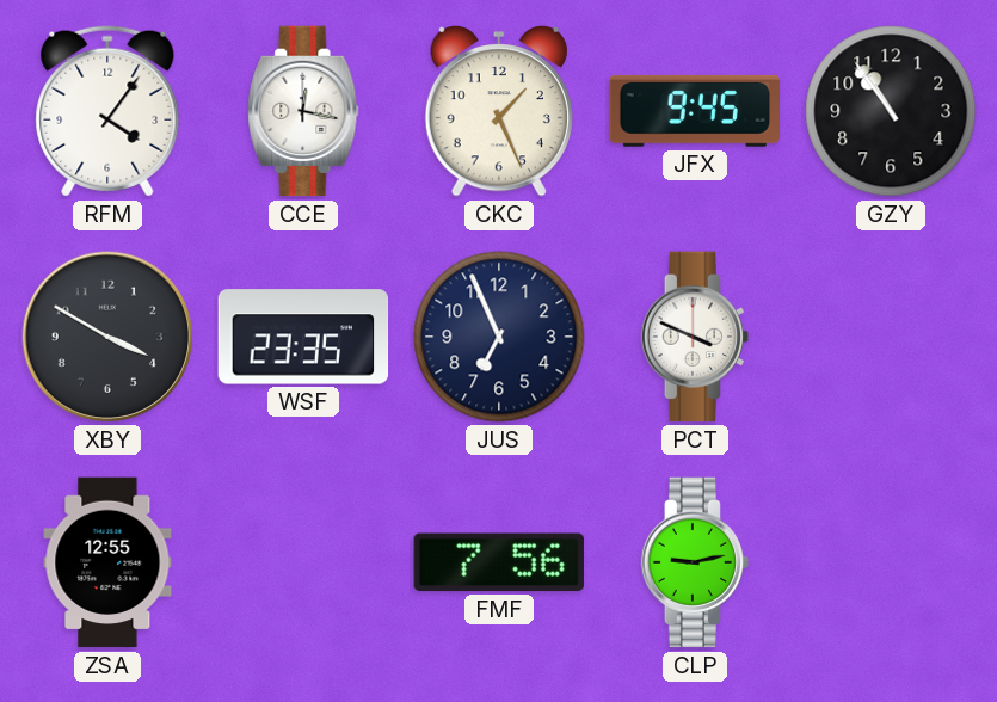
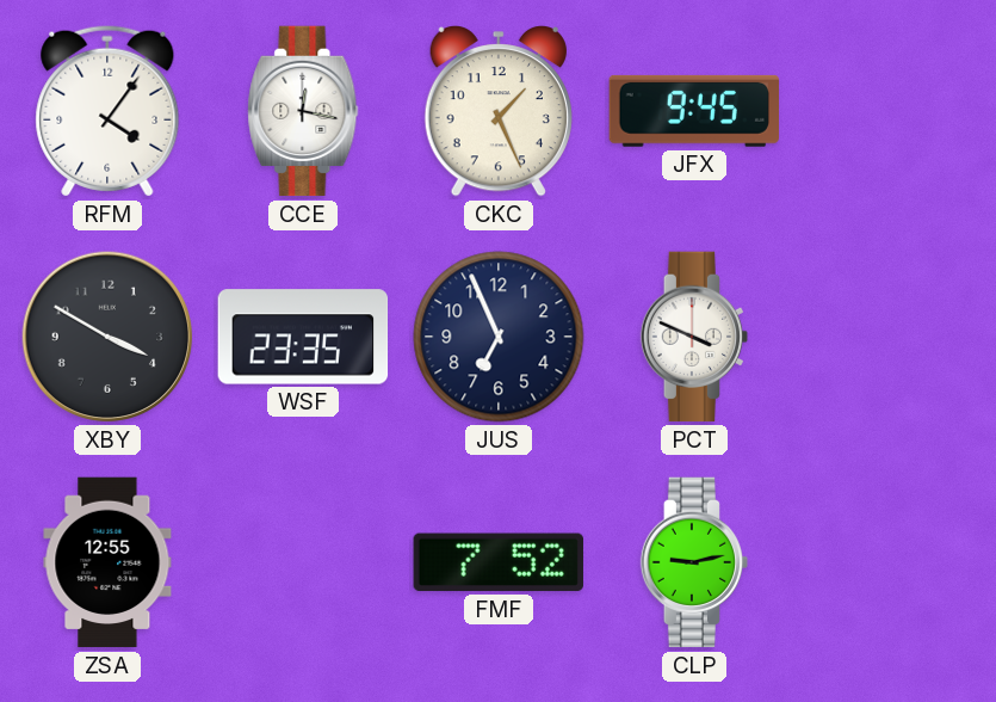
GZY: 10:54 -> none
FMF: 7:56 -> 7:52
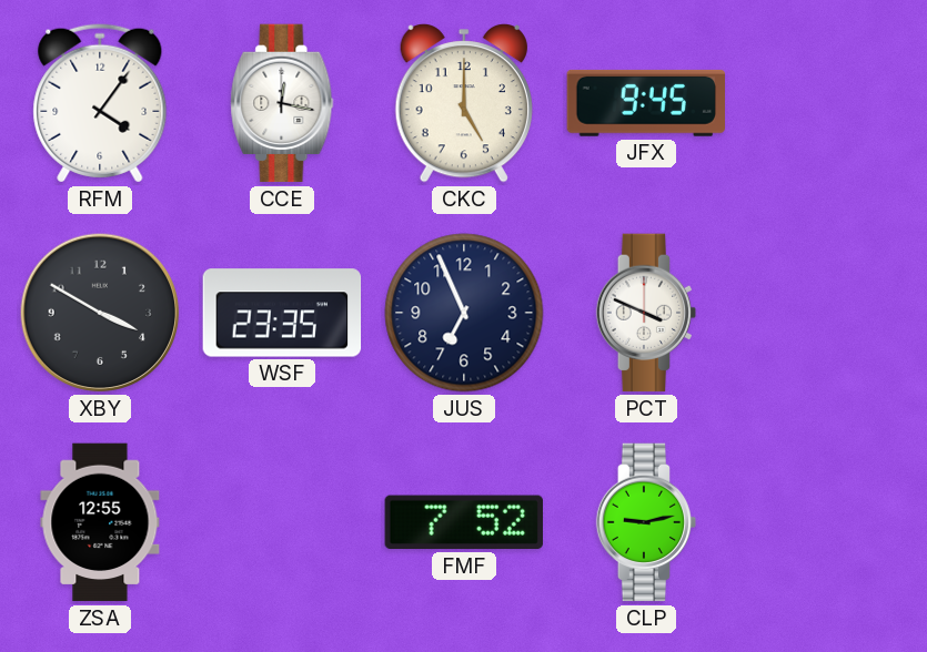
CKC: 1:26 -> 5:00
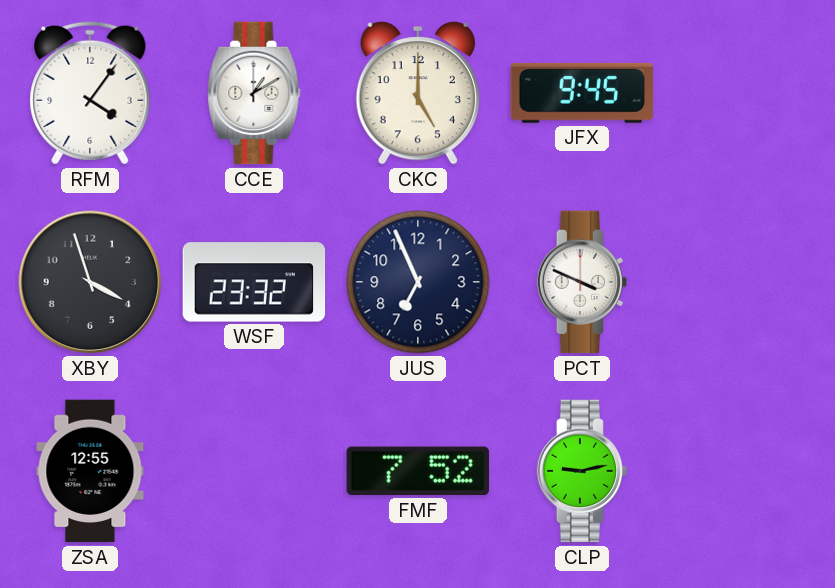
CCE: 12:17 -> 1:10
XBY: 3:50 -> 3:57
WSF: 23:35 -> 23:32
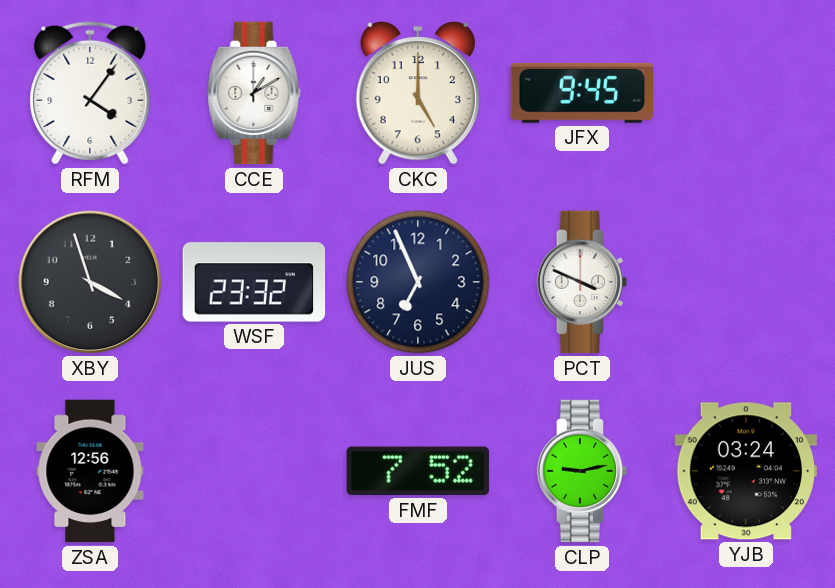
ZSA: 12:55 -> 12:56
YJB: none -> 03:24
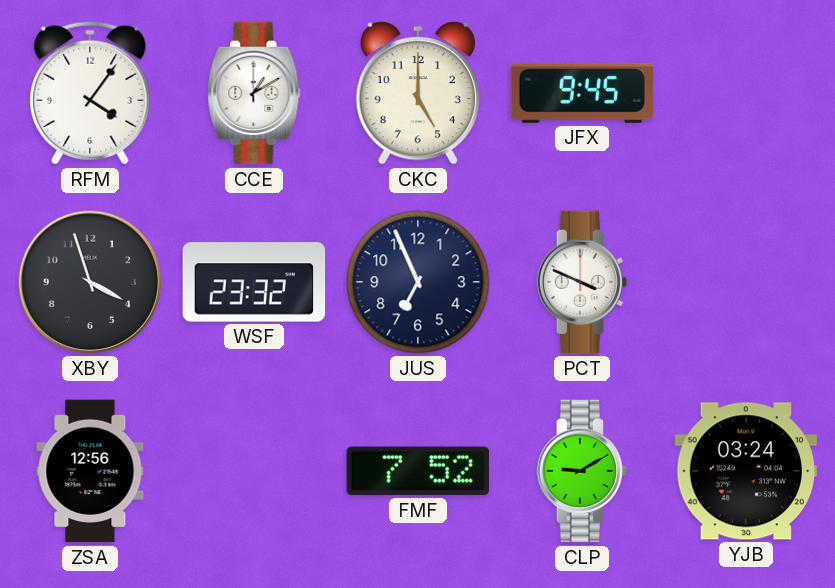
CLP: 9:13 -> 9:10
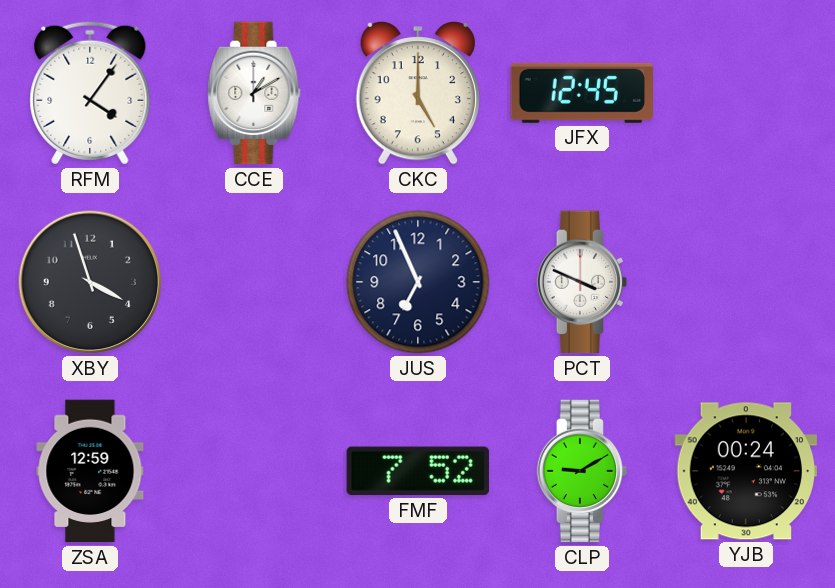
JFX: 9:45 -> 12:45
WSF: 23:32 -> none
ZSA: 12:56 -> 12:59
YJB: 03:24 -> 00:24
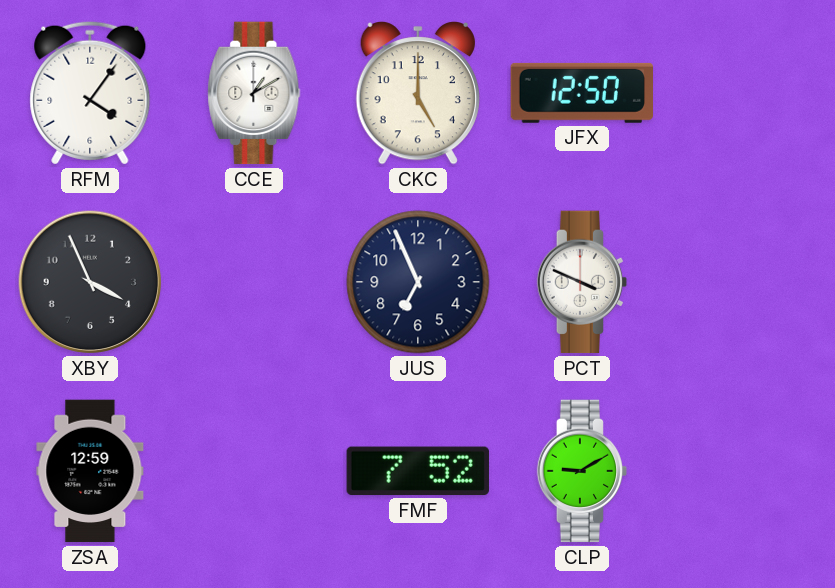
JFX: 12:45 -> 12:50
XBY: 3:57 -> 3:56
YJB: 00:24 -> none
